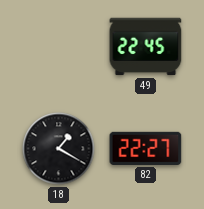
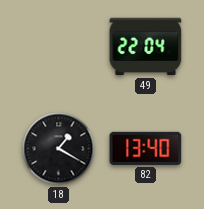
49: 22:45 -> 22:04
82: 22:27 -> 13:40
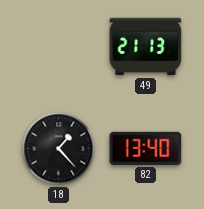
49: 22:04 -> 21:13
18: 1:20 -> 1:23
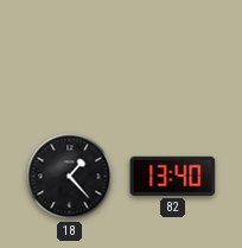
49: 21:13 -> none
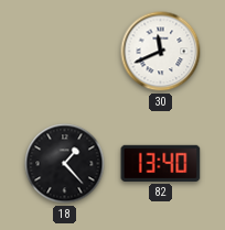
30: none -> 11:41
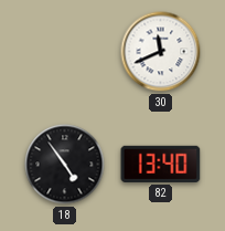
18: 1:23 -> 4:54
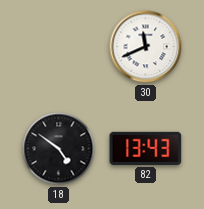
18: 4:54 -> 4:51
82: 13:40 -> 13:43
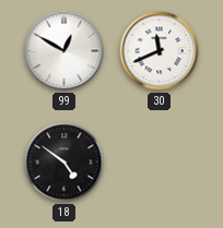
99: none -> 12:50
82: 13:43 -> none
